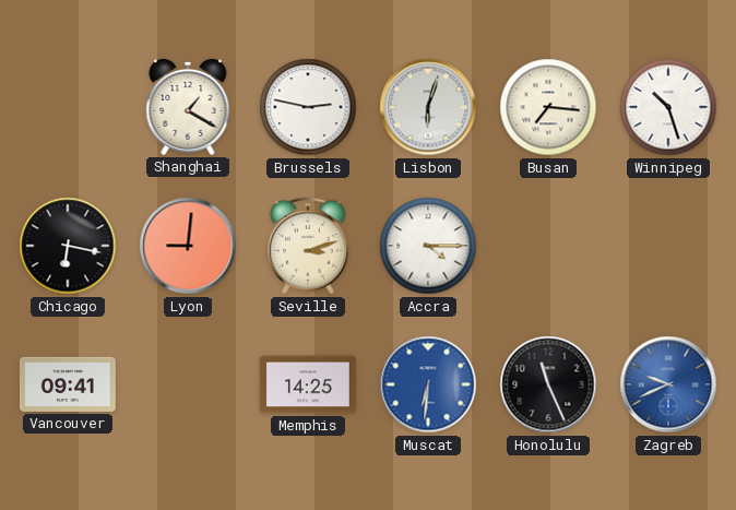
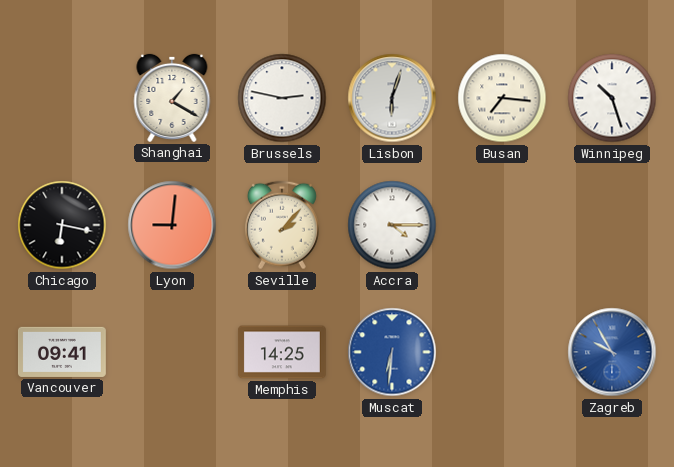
Seville: 3:12 -> 2:07
Honolulu: 11:26 -> none
Zagreb: 9:41 -> 9:55
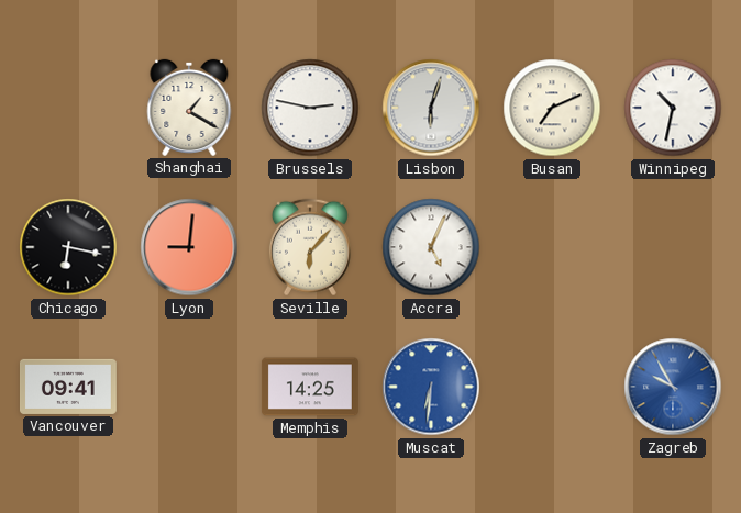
Busan: 7:16 -> 7:11
Winnipeg: 10:27 -> 10:32
Seville: 2:07 -> 6:07
Accra: 4:15 -> 5:04
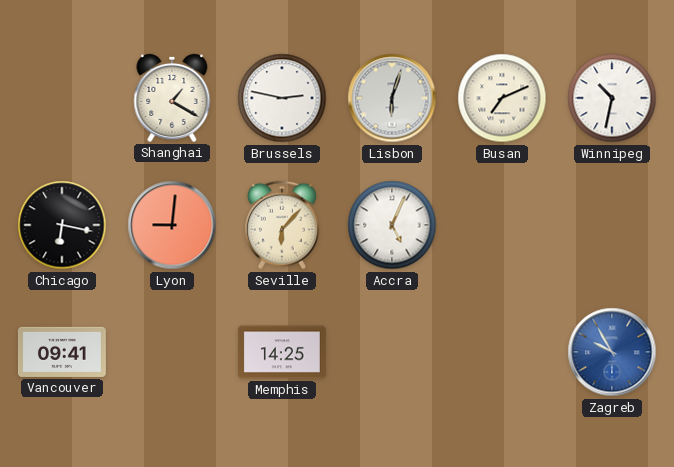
Muscat: 6:31 -> none
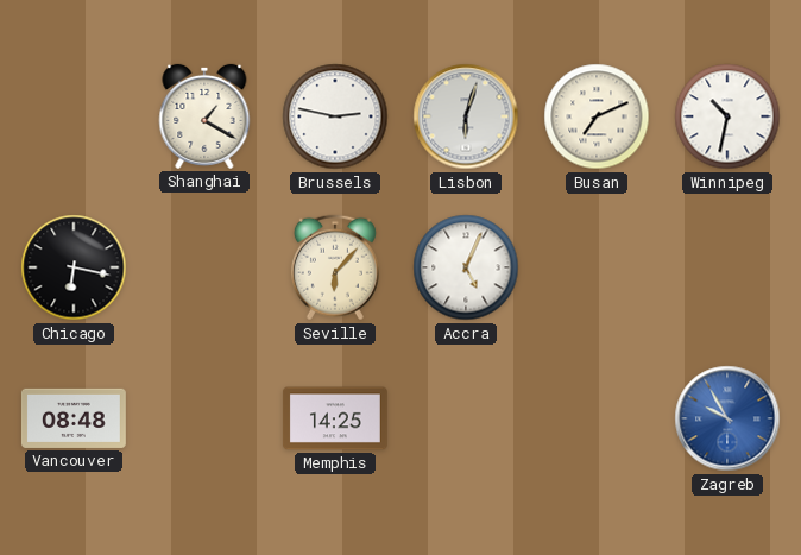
Lyon: 9:01 -> none
Vancouver: 09:41 -> 08:48
